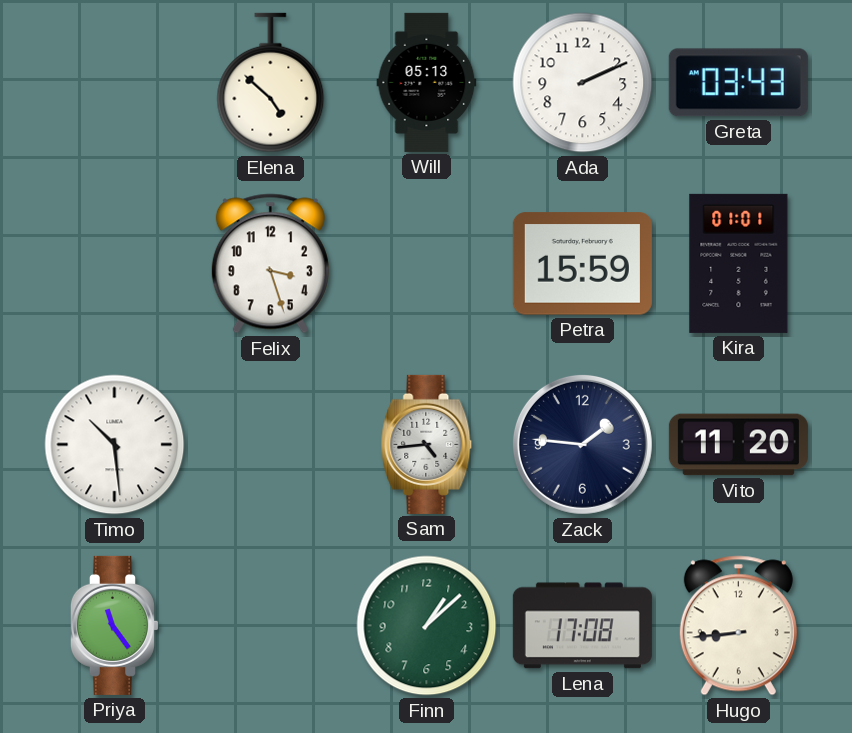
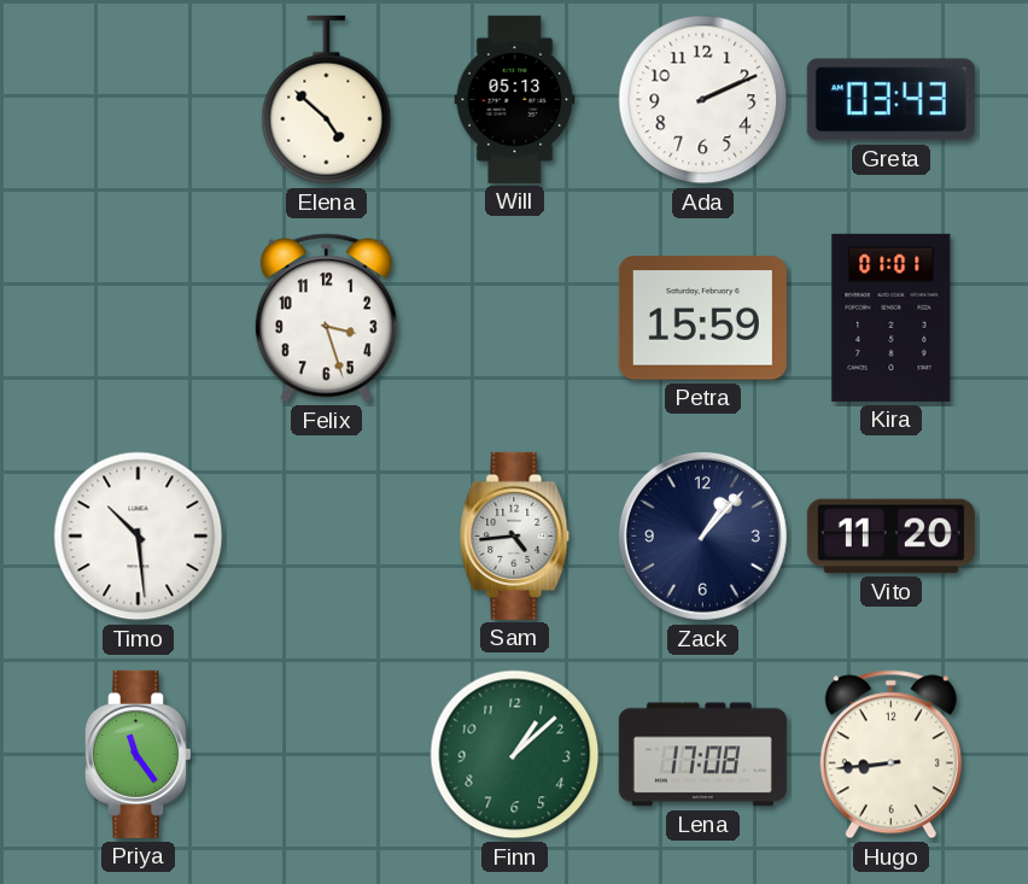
Zack: 1:46 -> 1:07
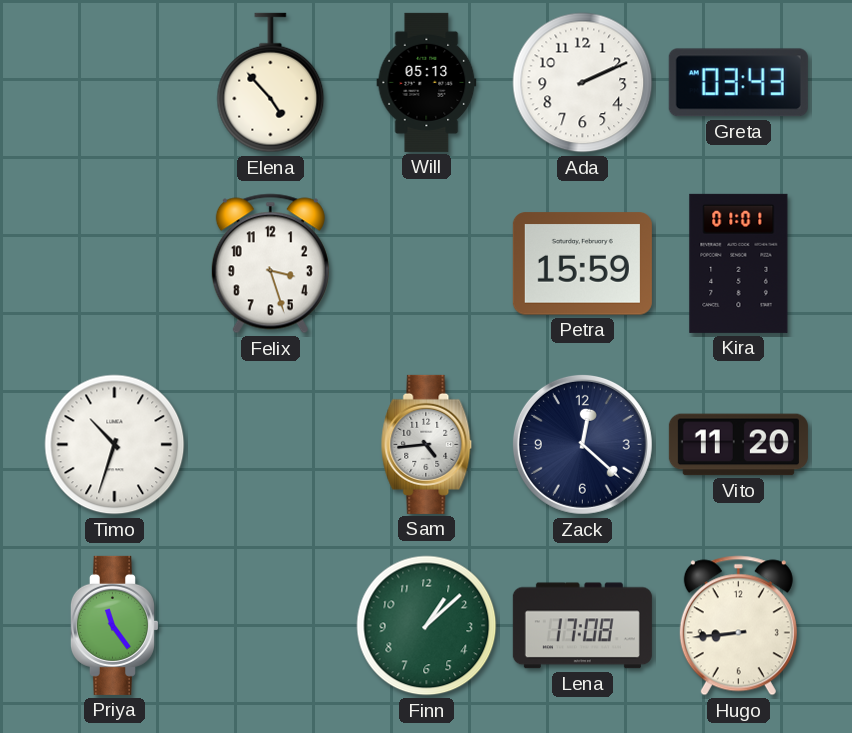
Elena: 4:52 -> 4:53
Timo: 10:29 -> 10:33
Zack: 1:07 -> 12:22
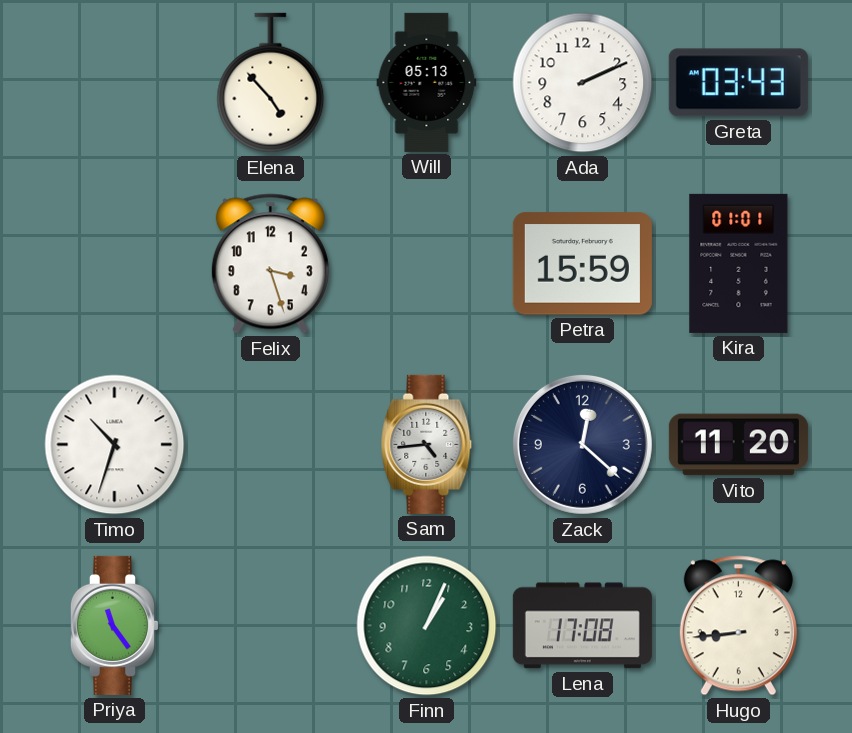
Finn: 1:08 -> 1:04
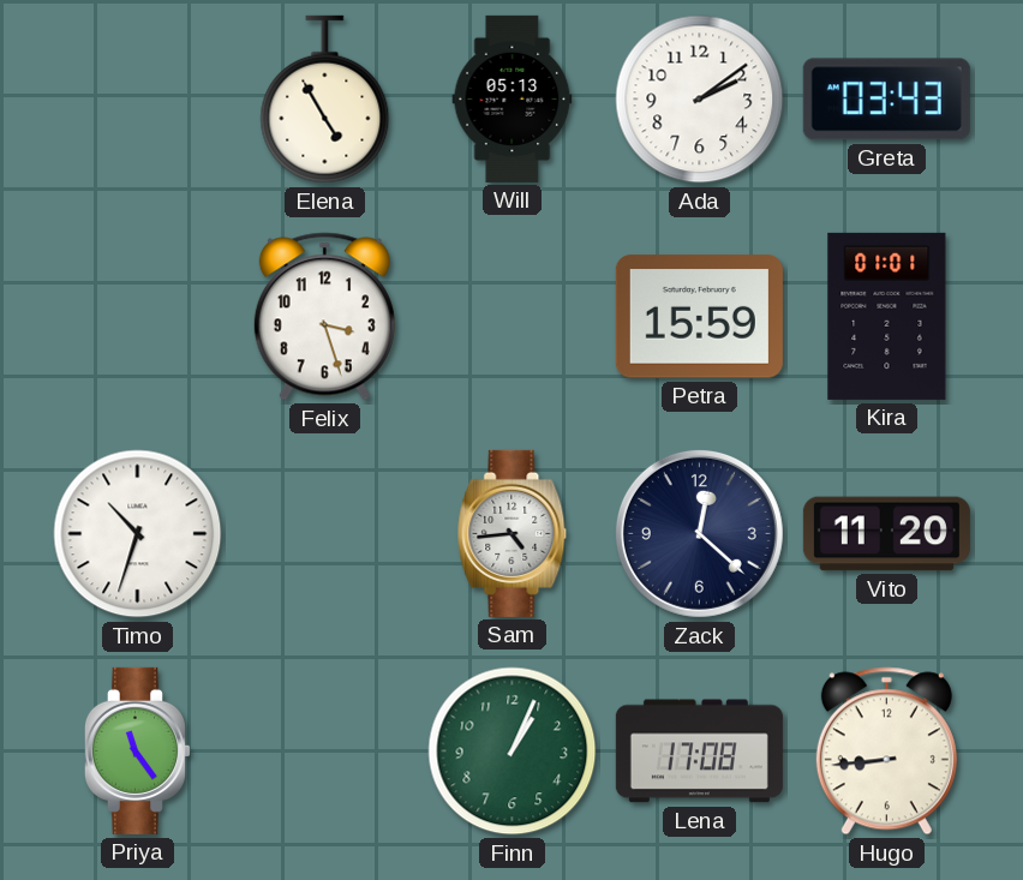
Elena: 4:53 -> 4:55
Ada: 2:11 -> 2:09
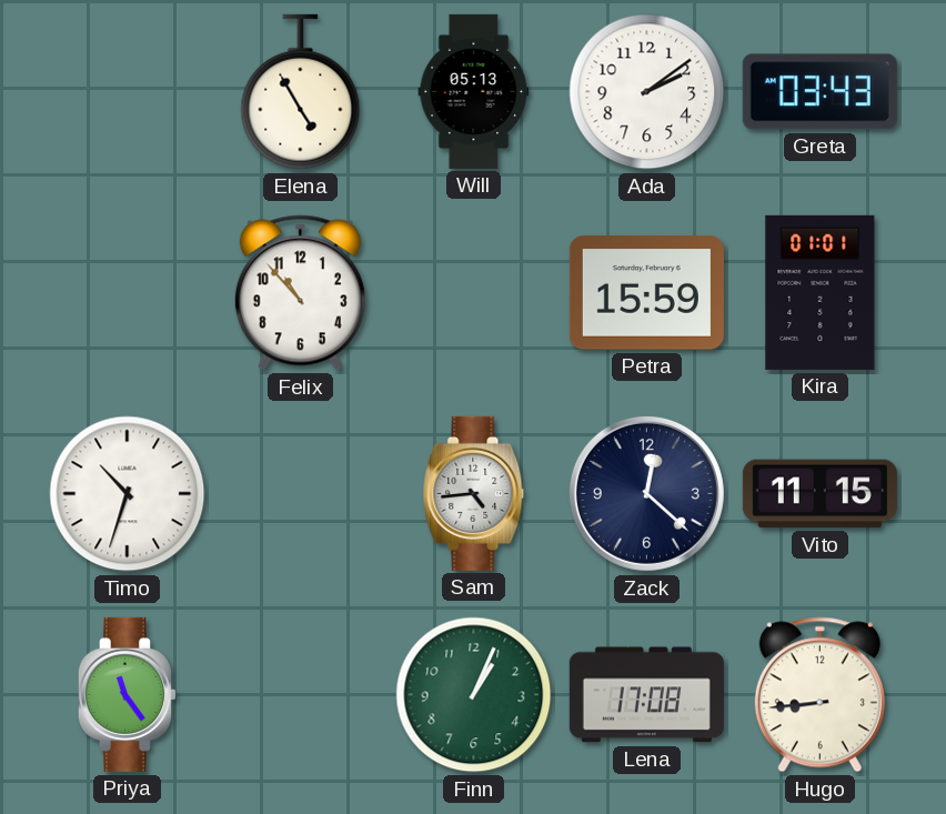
Felix: 3:27 -> 10:53
Vito: 11:20 -> 11:15
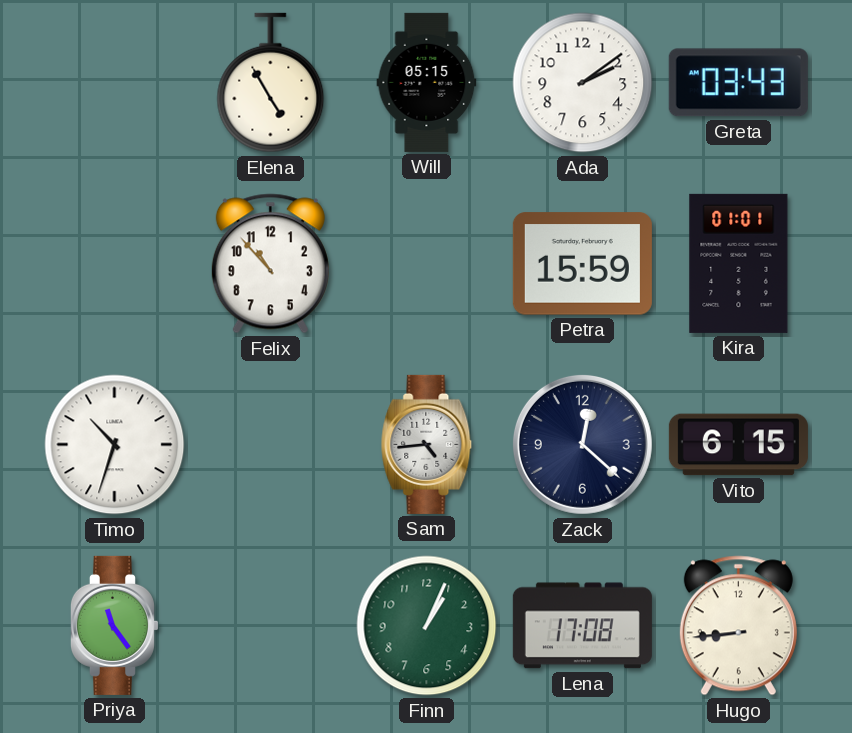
Will: 05:13 -> 05:15
Vito: 11:15 -> 6:15
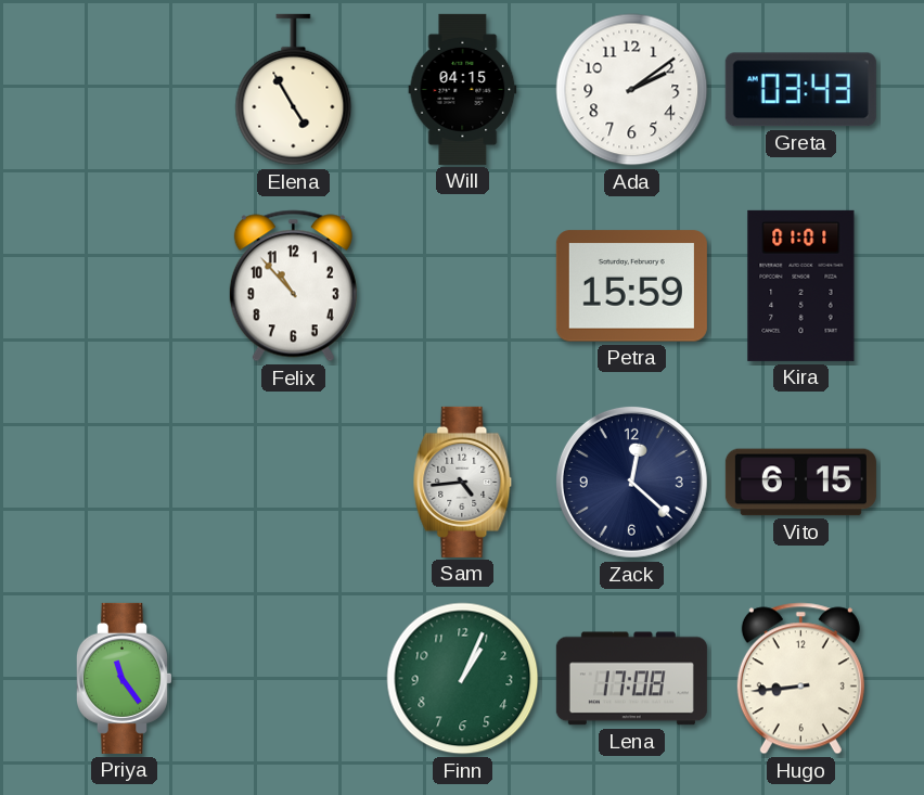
Will: 05:15 -> 04:15
Timo: 10:33 -> none
